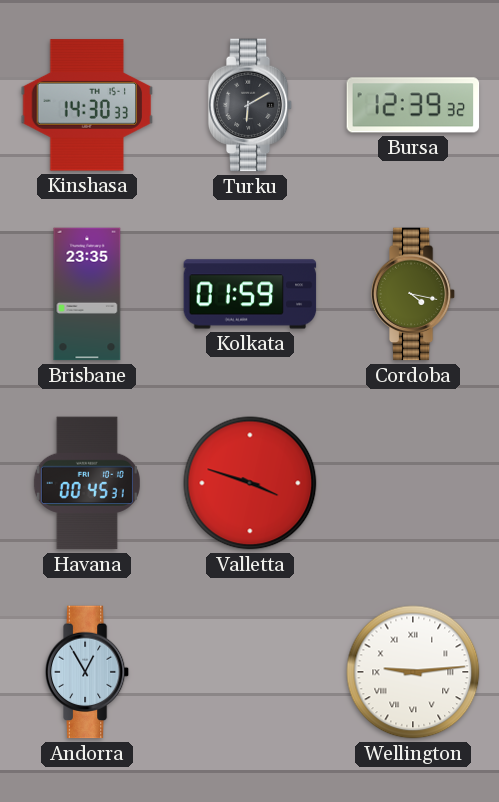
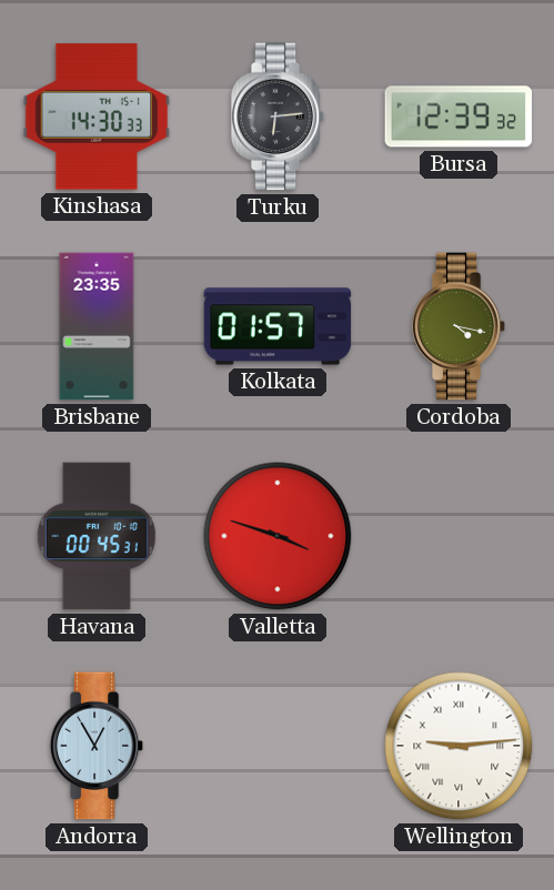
Turku: 6:10 -> 6:14
Kolkata: 01:59 -> 01:57
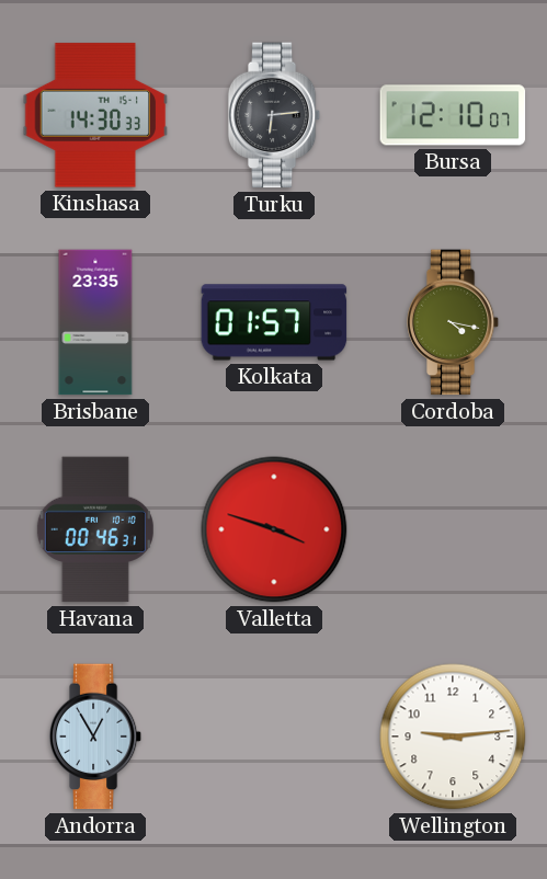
Bursa: 12:39 -> 12:10
Havana: 00:45 -> 00:46
Wellington numerals: Roman -> Arabic
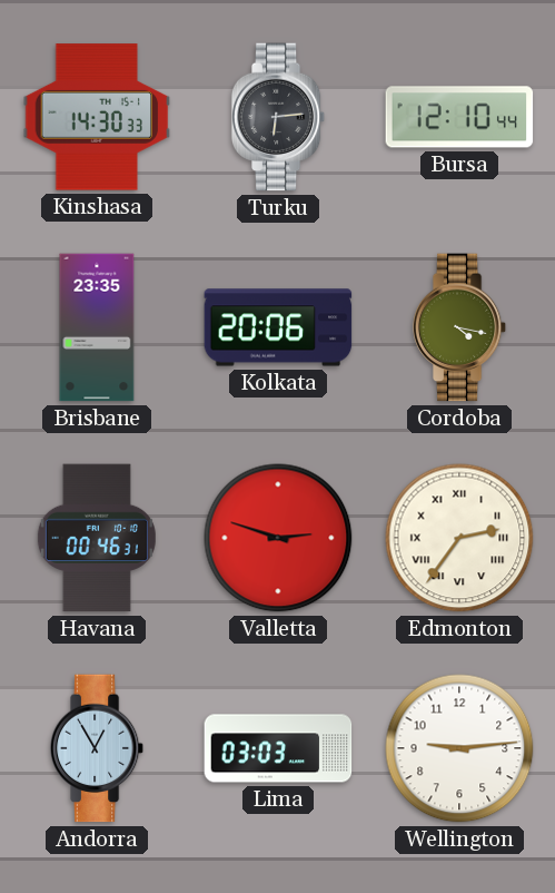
Bursa: 12:10:07 -> 12:10:44
Kolkata: 01:57 -> 20:06
Valletta: 3:48 -> 2:48
Edmonton: none -> 2:36
Lima: none -> 03:03
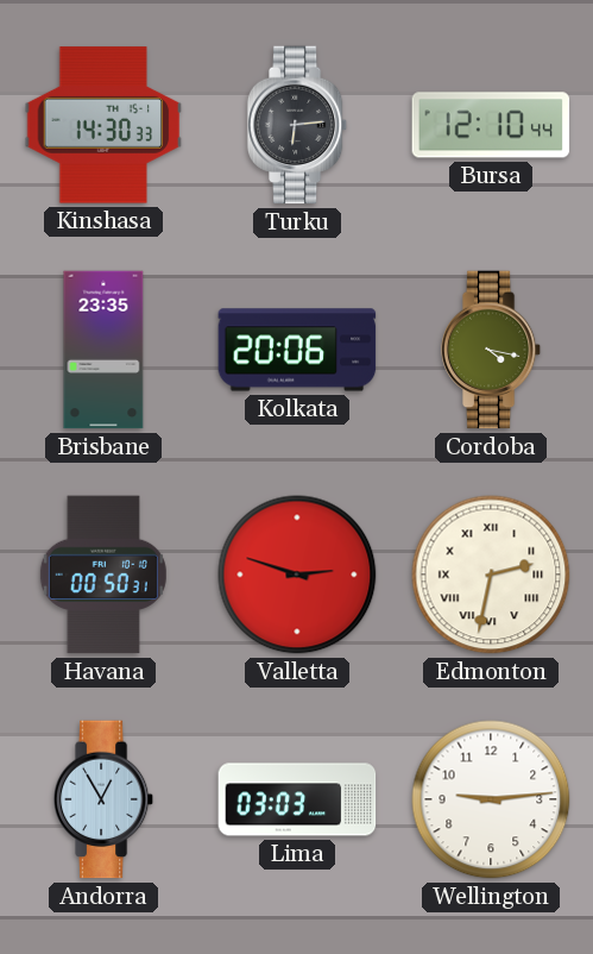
Havana: 00:46 -> 00:50
Edmonton: 2:36 -> 2:32
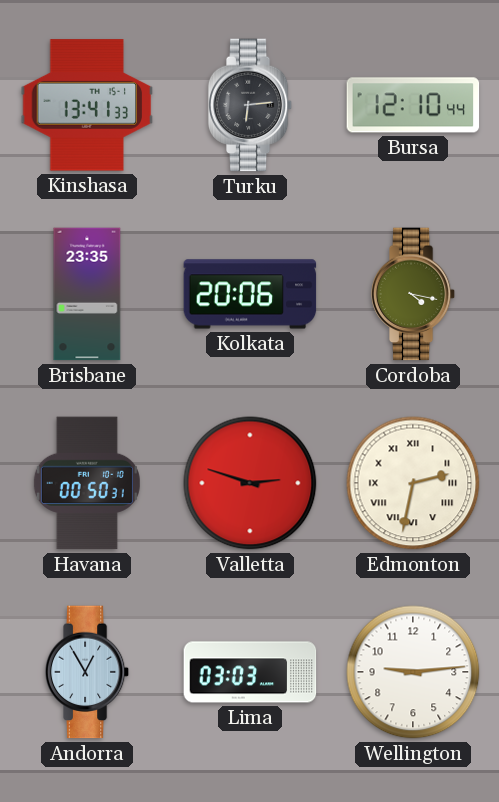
Kinshasa: 14:30 -> 13:41
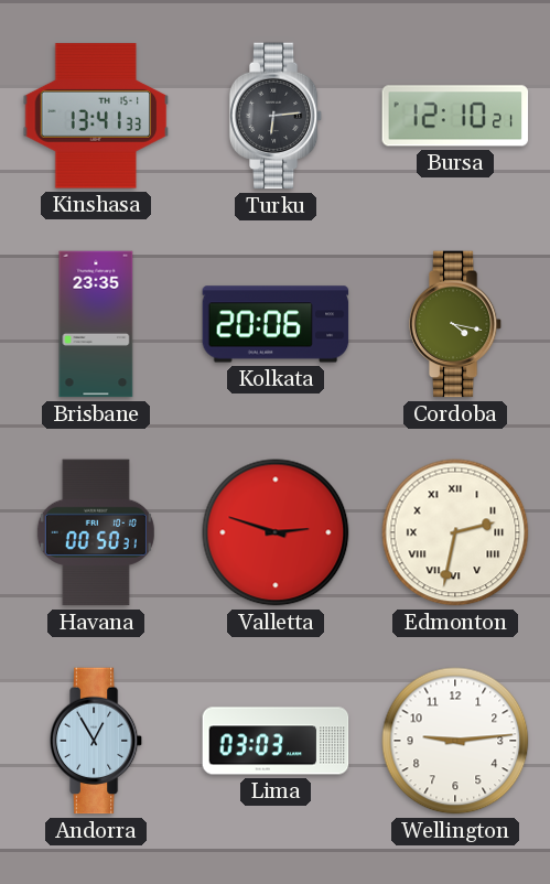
Bursa: 12:10:44 -> 12:10:21
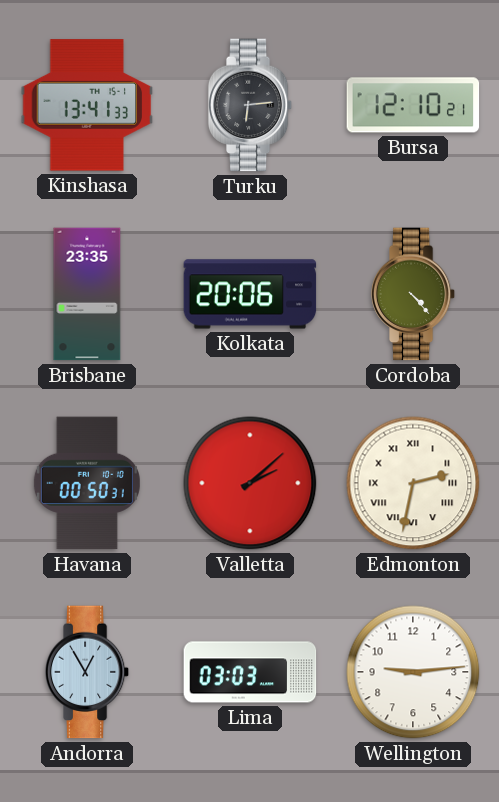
Cordoba: 4:17 -> 4:23
Valletta: 2:48 -> 2:08
